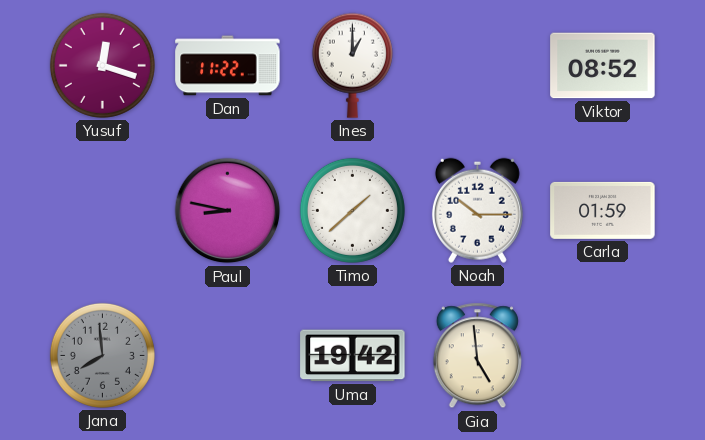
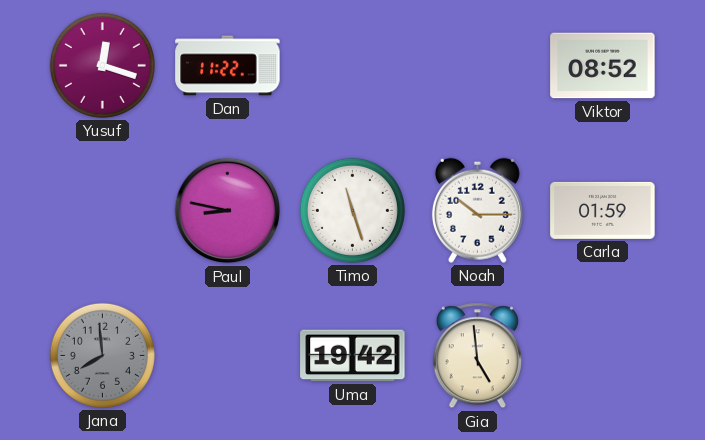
Ines: 1:00 -> none
Timo: 1:38 -> 11:27
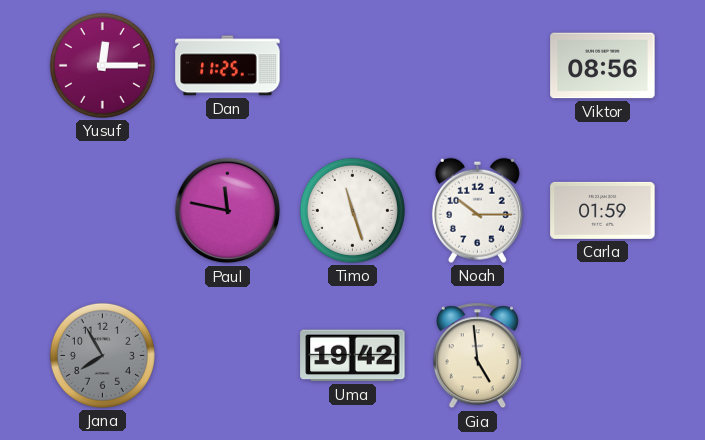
Yusuf: 12:18 -> 12:15
Dan: 11:22 -> 11:25
Viktor: 08:52 -> 08:56
Paul: 8:47 -> 11:47
Jana: 7:59 -> 7:55
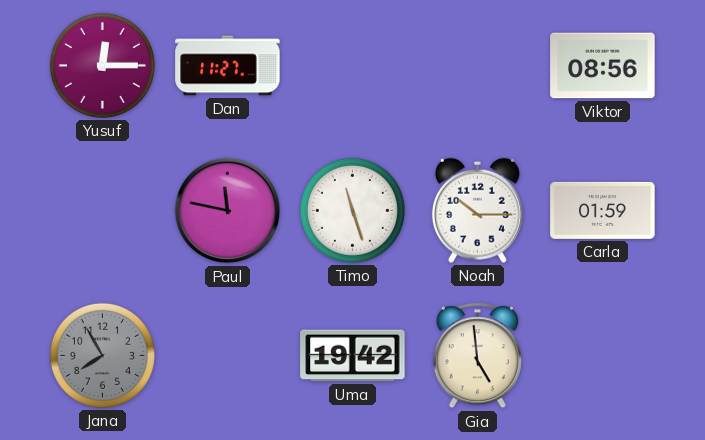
Dan: 11:25 -> 11:27
